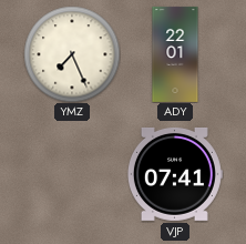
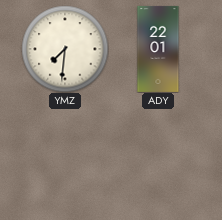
YMZ: 7:26 -> 7:31
VJP: 07:41 -> none
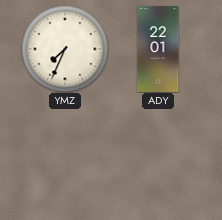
YMZ: 7:31 -> 7:34
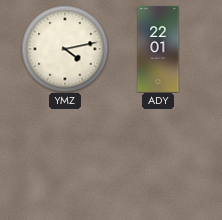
YMZ: 7:34 -> 4:13
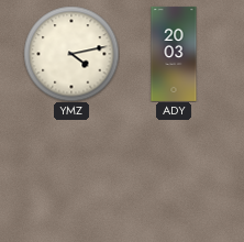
ADY: 22:01 -> 20:03
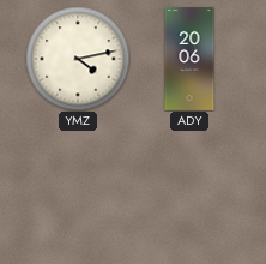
ADY: 20:03 -> 20:06
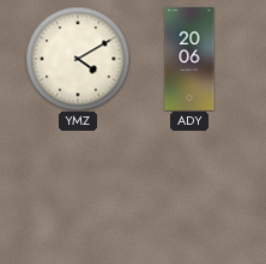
YMZ: 4:13 -> 4:10
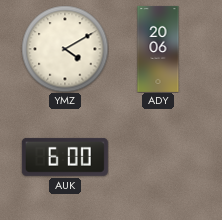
AUK: none -> 6:00
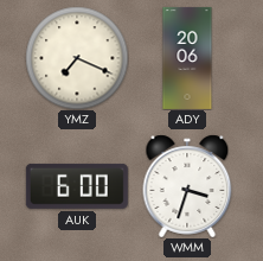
YMZ: 4:10 -> 7:19
WMM: none -> 3:33
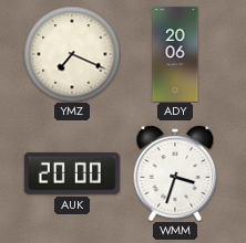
AUK: 6:00 -> 20:00
